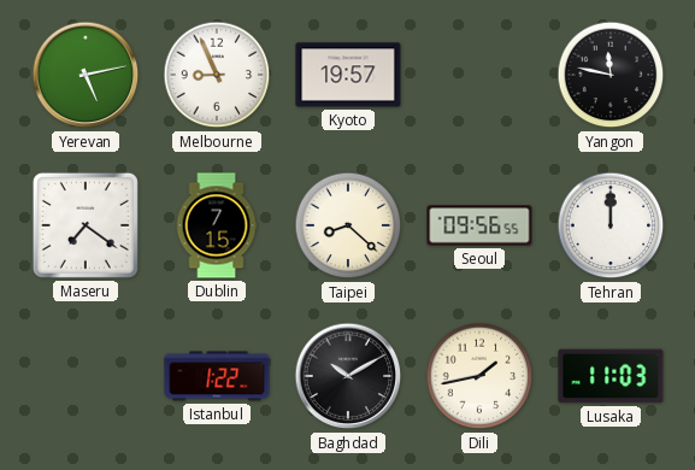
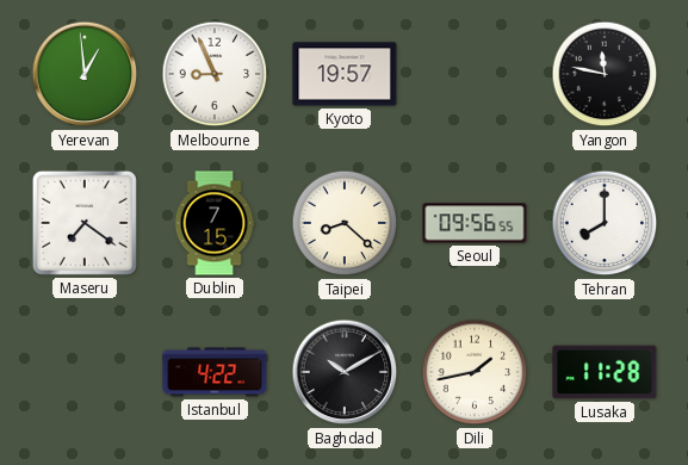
Yerevan: 5:13 -> 12:59
Tehran: 12:00 -> 8:00
Istanbul: 1:22 -> 4:22
Lusaka: 11:03 -> 11:28
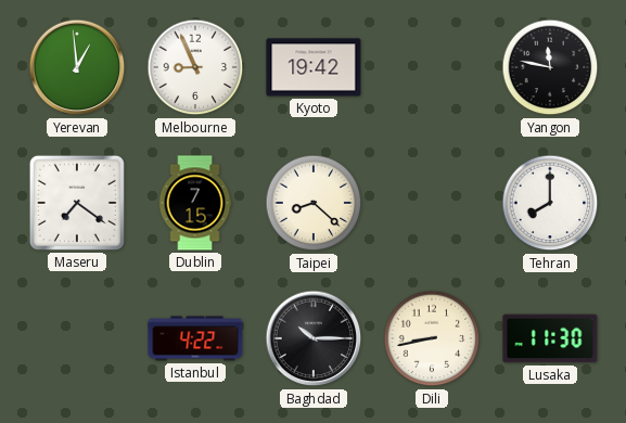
Kyoto: 19:57 -> 19:42
Seoul: 09:56 -> none
Baghdad: 10:10 -> 10:15
Dili: 1:43 -> 8:43
Lusaka: 11:28 -> 11:30
